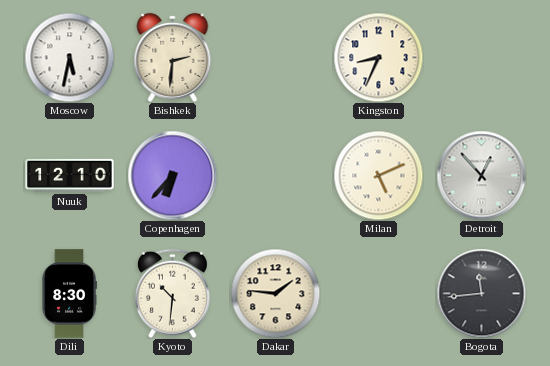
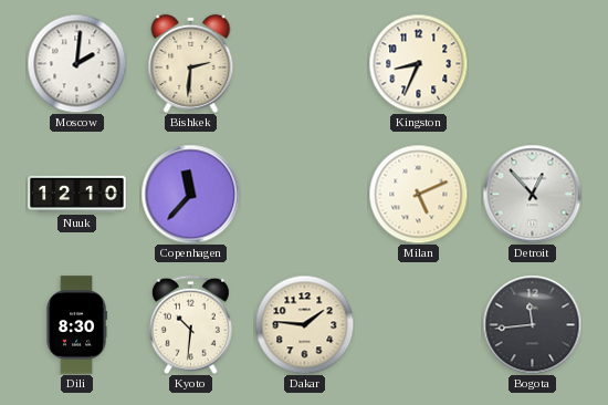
Moscow: 5:32 -> 2:01
Copenhagen: 6:37 -> 11:37
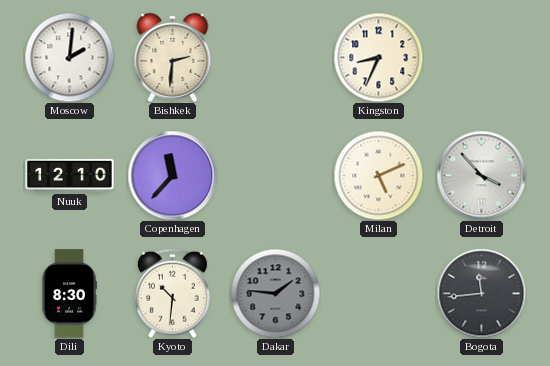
Detroit: 12:53 -> 3:53
Dakar dial: cream -> grey
